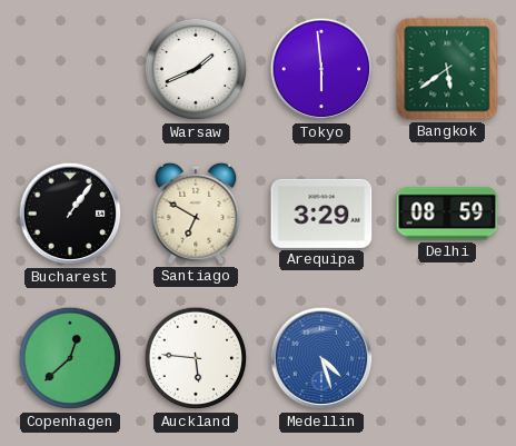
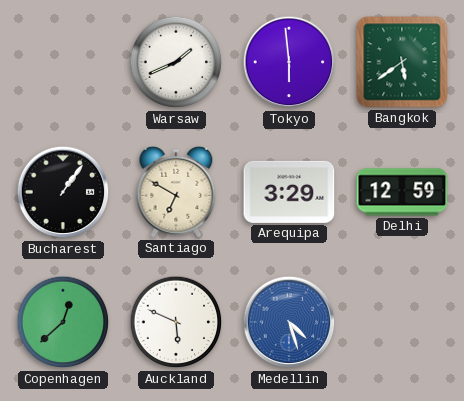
Delhi: 08:59 -> 12:59
Auckland: 5:46 -> 5:49
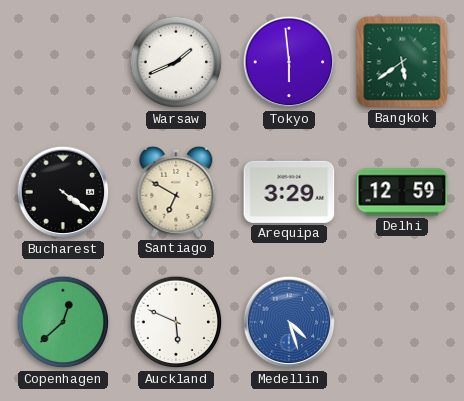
Bucharest: 1:06 -> 4:21
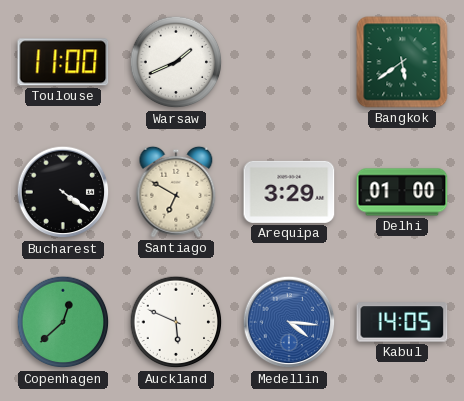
Toulouse: none -> 11:00
Tokyo: 5:59 -> none
Delhi: 12:59 -> 01:00
Medellin: 4:27 -> 4:16
Kabul: none -> 14:05
